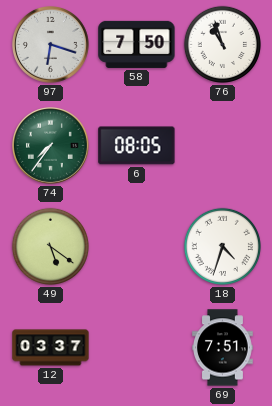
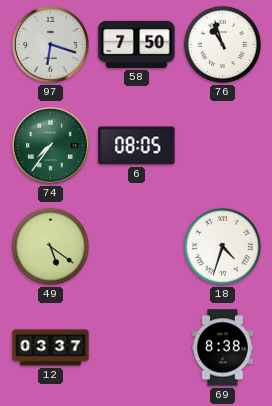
69: 7:51 -> 8:38
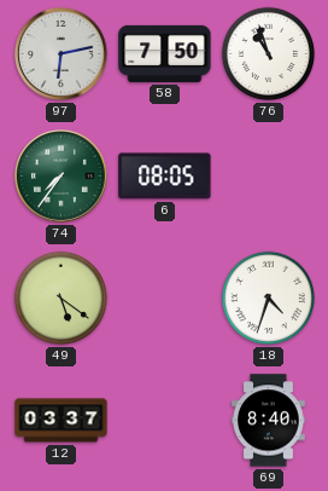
97: 6:18 -> 6:13
69: 8:38 -> 8:40
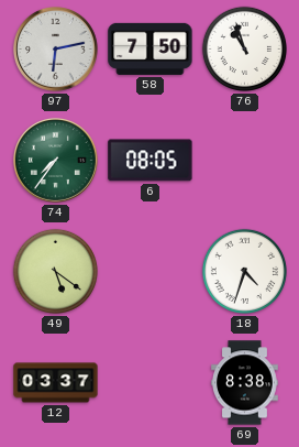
69: 8:40 -> 8:38
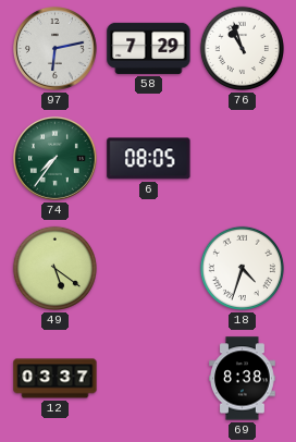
58: 7:50 -> 7:29
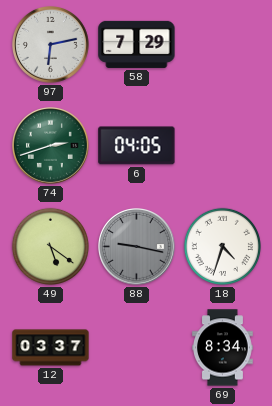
76: 10:57 -> none
74: 7:36 -> 2:42
6: 08:05 -> 04:05
88: none -> 9:17
69: 8:38 -> 8:34
